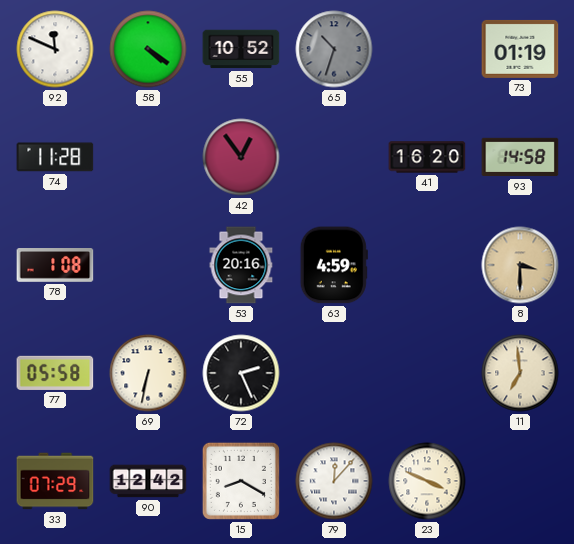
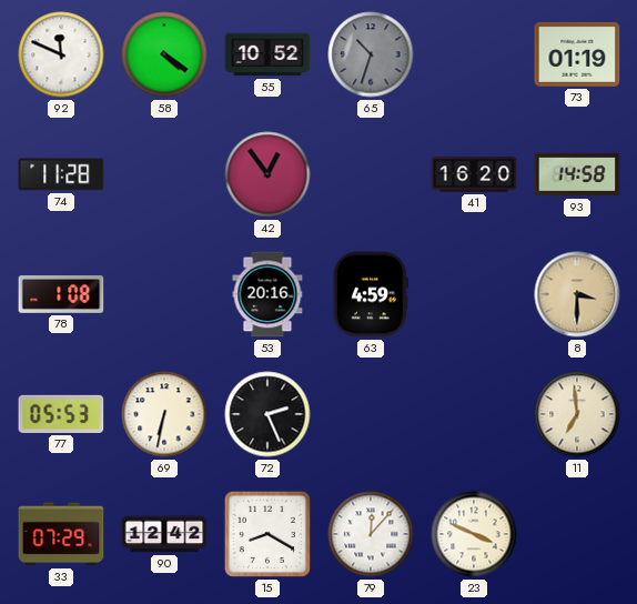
77: 05:58 -> 05:53
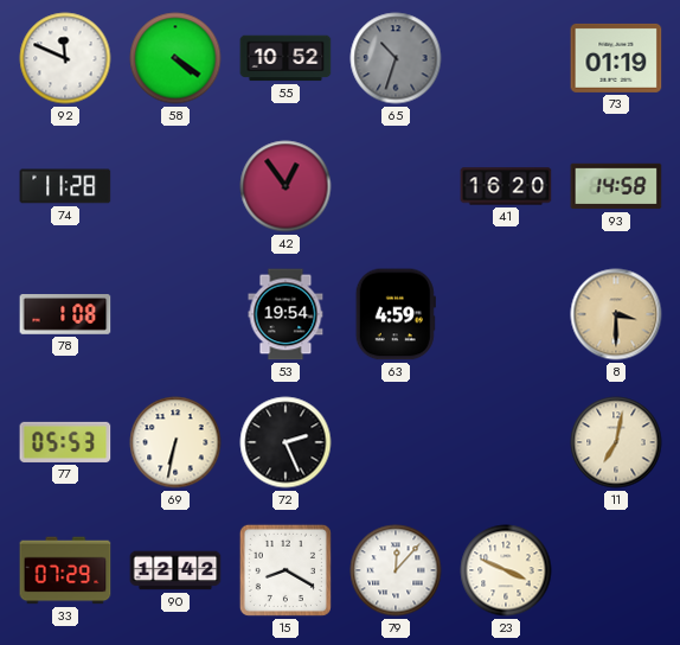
53: 20:16 -> 19:54
11: 6:59 -> 7:02
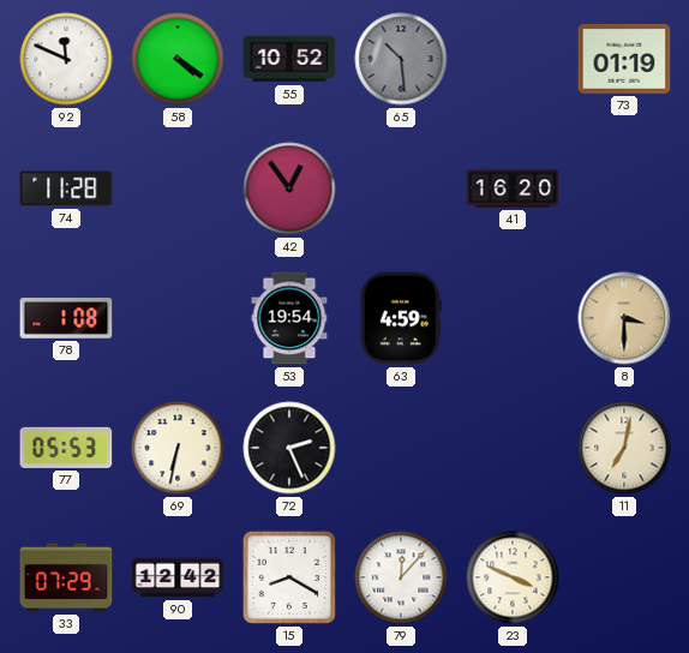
65: 10:33 -> 10:29
93: 14:58 -> none
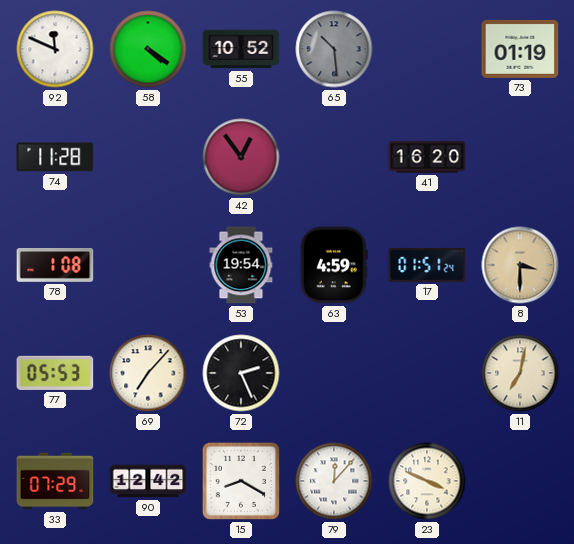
17: none -> 01:51
69: 6:32 -> 7:07
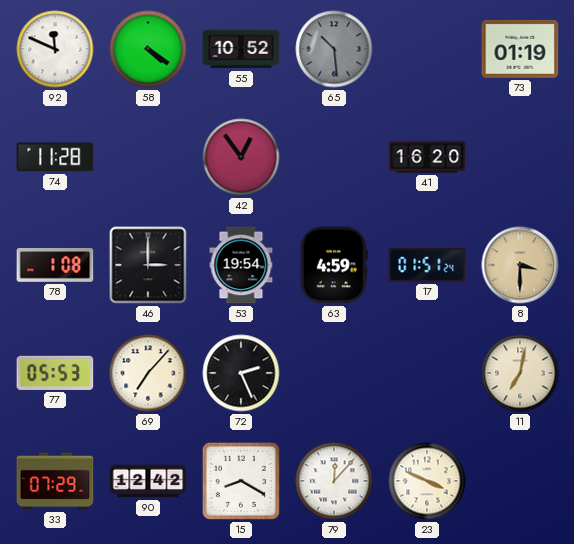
46: none -> 3:00
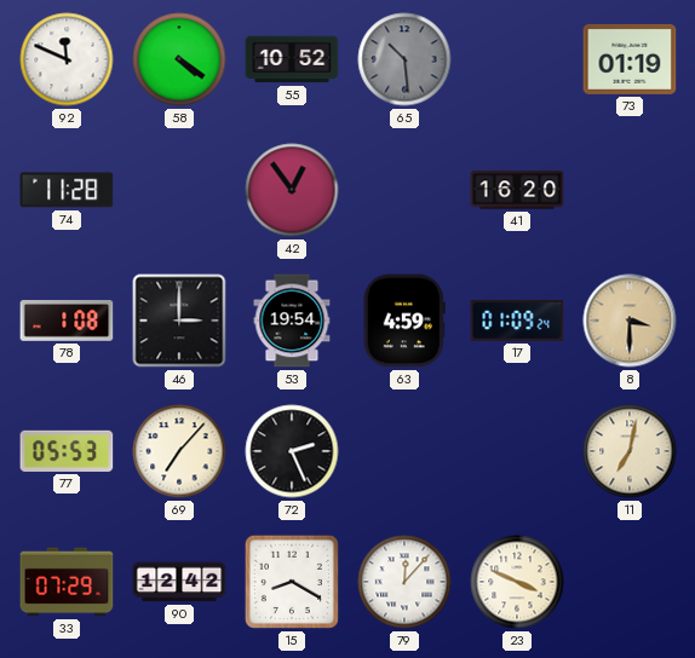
17: 01:51 -> 01:09
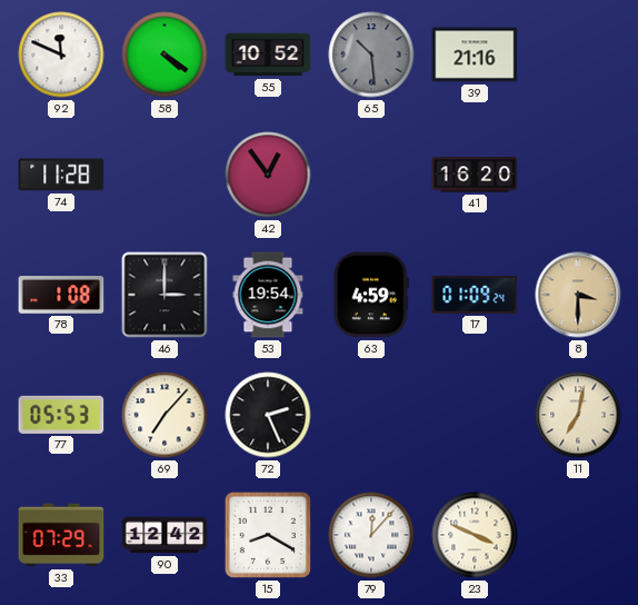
39: none -> 21:16
73: 01:19 -> none
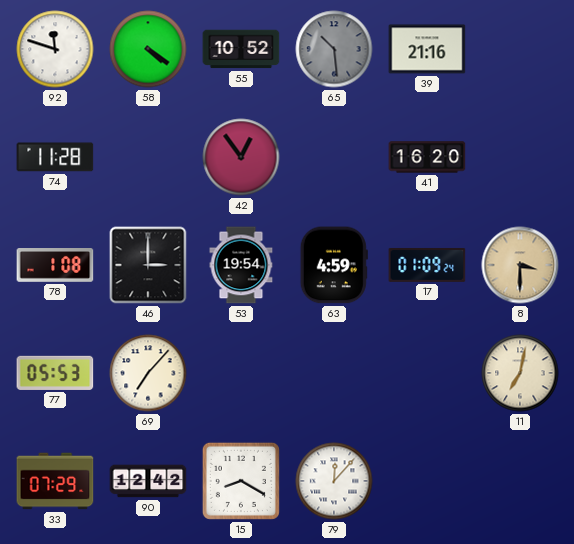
92: 11:49 -> 11:48
72: 2:26 -> none
23: 3:49 -> none
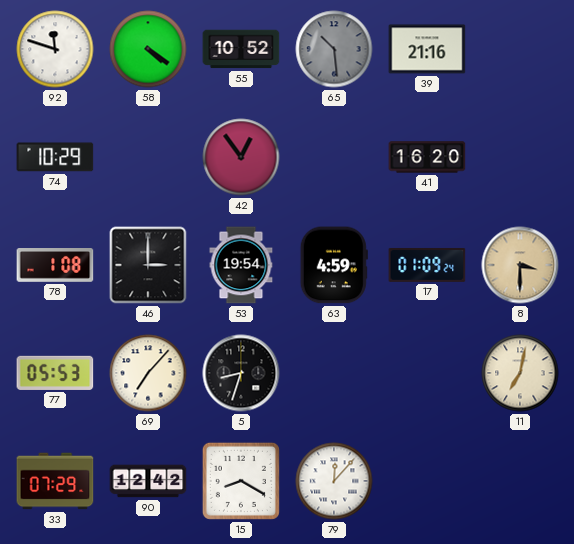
74: 11:28 -> 10:29
5: none -> 8:33
